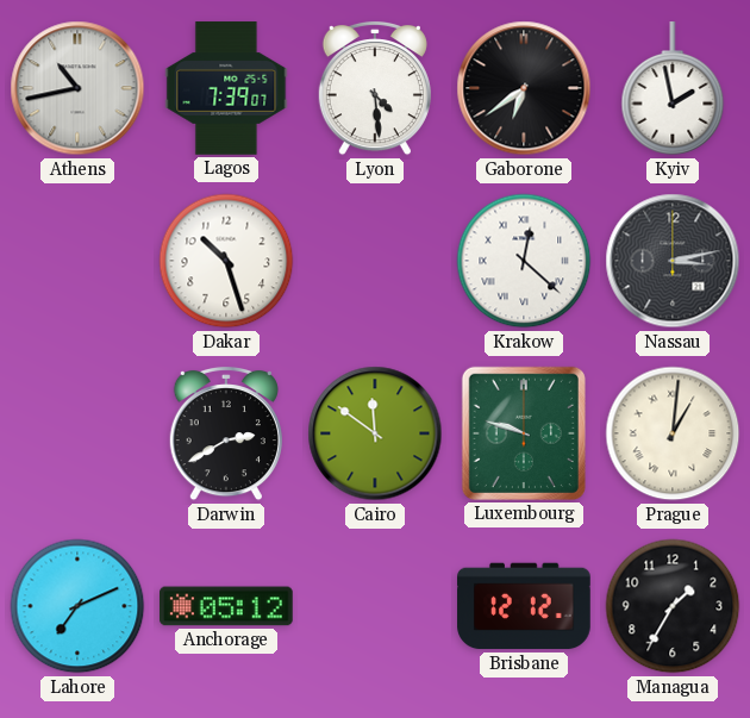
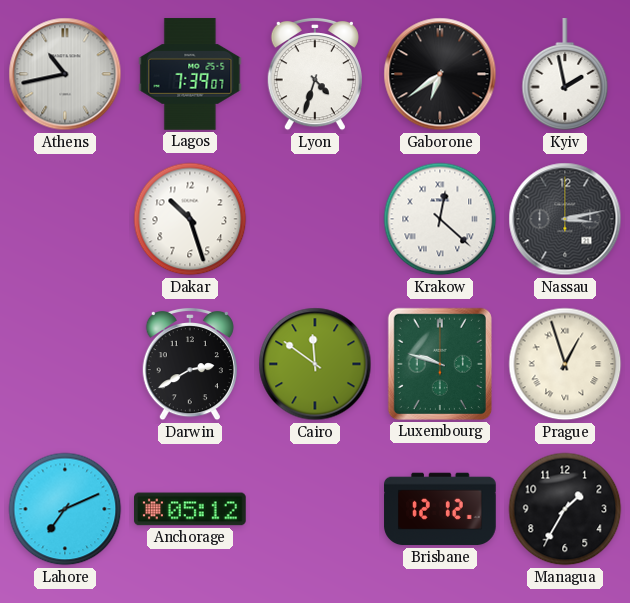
Lyon: 4:29 -> 4:33
Prague: 1:01 -> 12:57
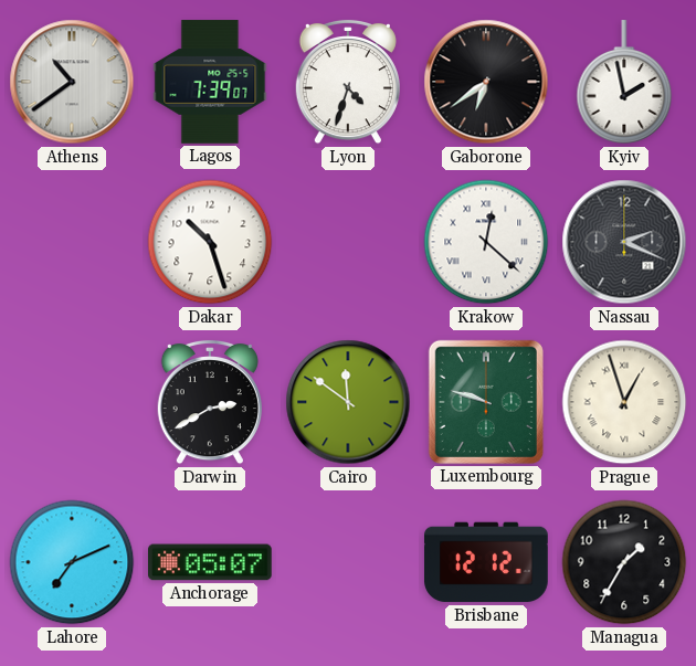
Athens: 10:43 -> 10:39
Nassau: 3:13 -> 2:19
Anchorage: 05:12 -> 05:07
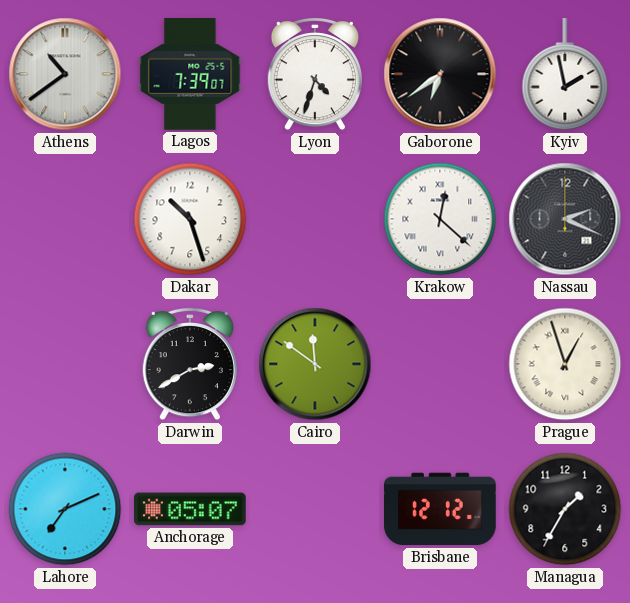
Luxembourg: 9:48 -> none
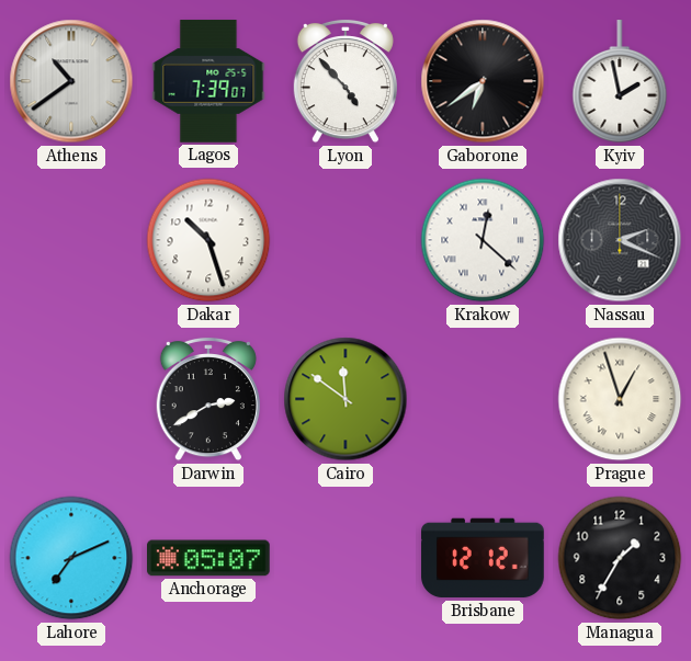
Lyon: 4:33 -> 4:53
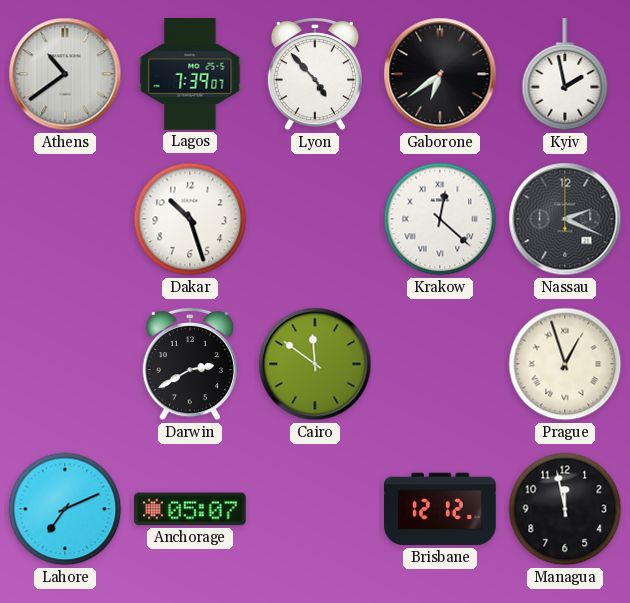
Managua: 1:35 -> 11:58
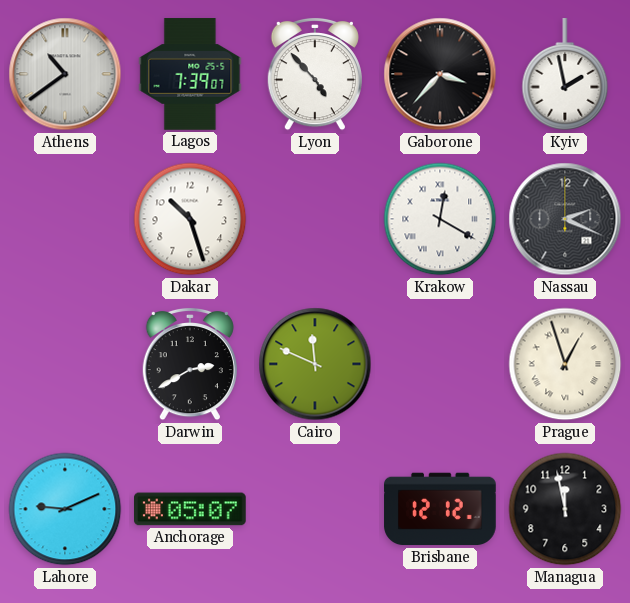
Gaborone: 6:39 -> 3:37
Krakow: 12:22 -> 12:20
Cairo: 11:51 -> 11:49
Lahore: 7:11 -> 9:11
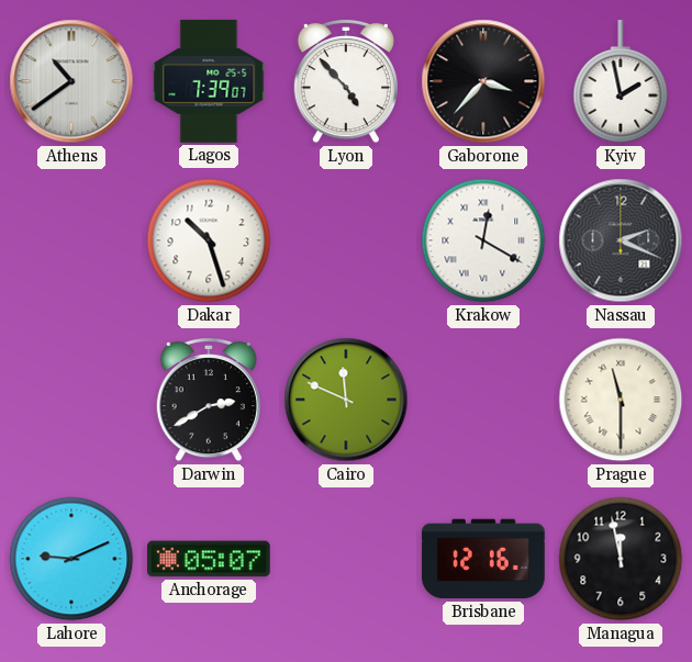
Prague: 12:57 -> 11:30
Brisbane: 12:12 -> 12:16
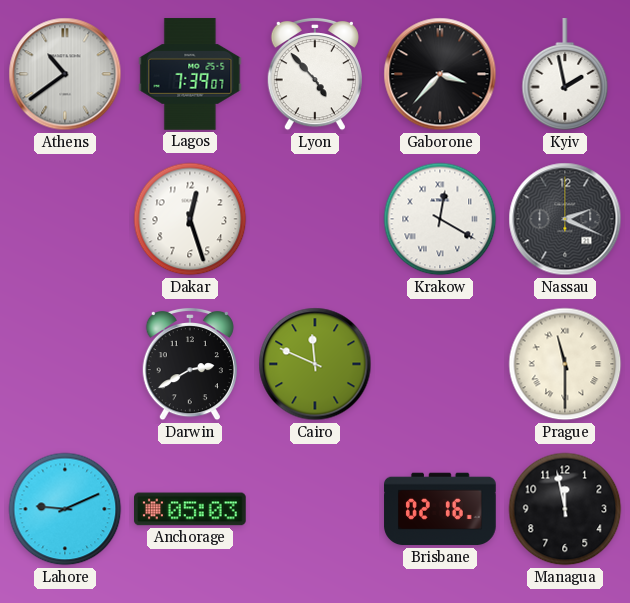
Dakar: 10:27 -> 12:27
Anchorage: 05:07 -> 05:03
Brisbane: 12:16 -> 02:16
